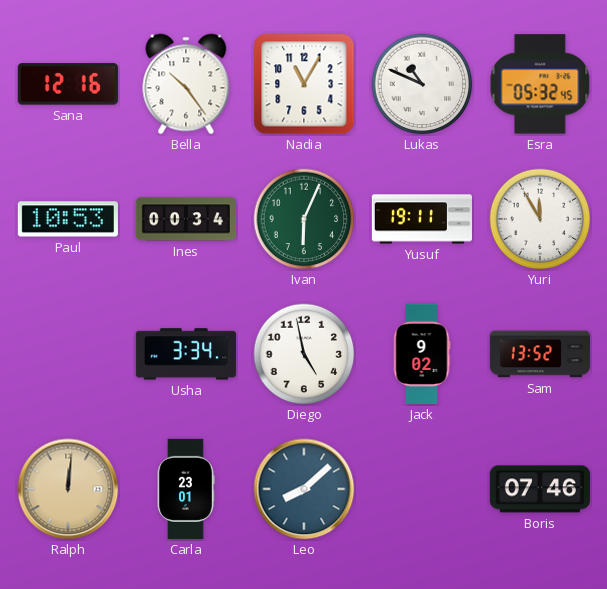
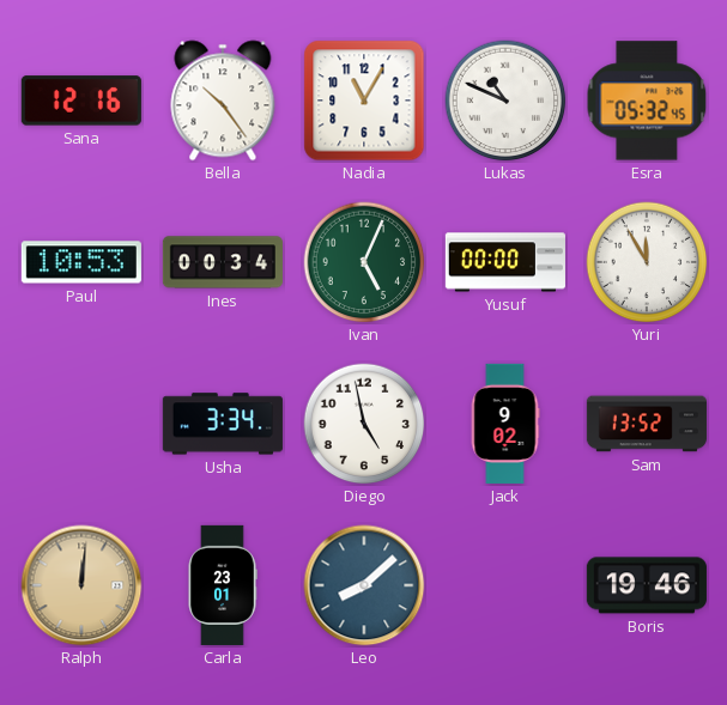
Ivan: 6:04 -> 5:04
Yusuf: 19:11 -> 00:00
Boris: 07:46 -> 19:46
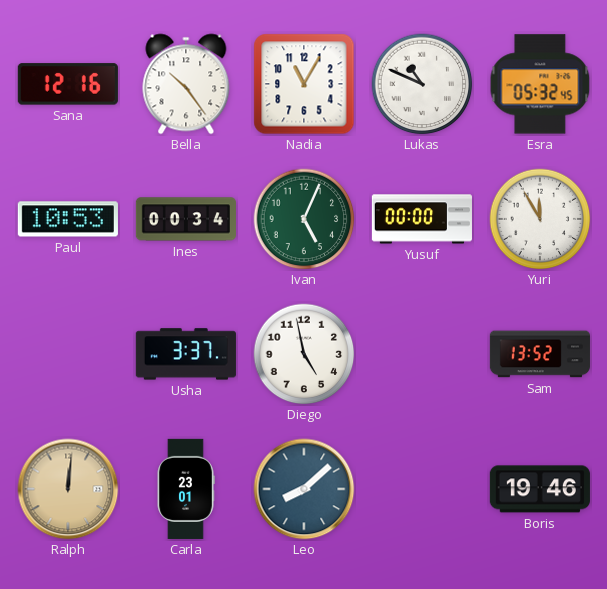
Usha: 3:34 -> 3:37
Jack: 9:02 -> none
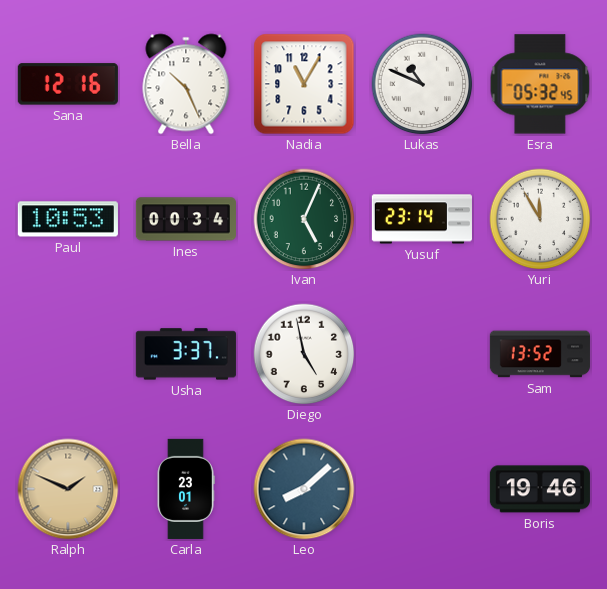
Bella: 10:24 -> 10:26
Yusuf: 00:00 -> 23:14
Ralph: 12:01 -> 1:49
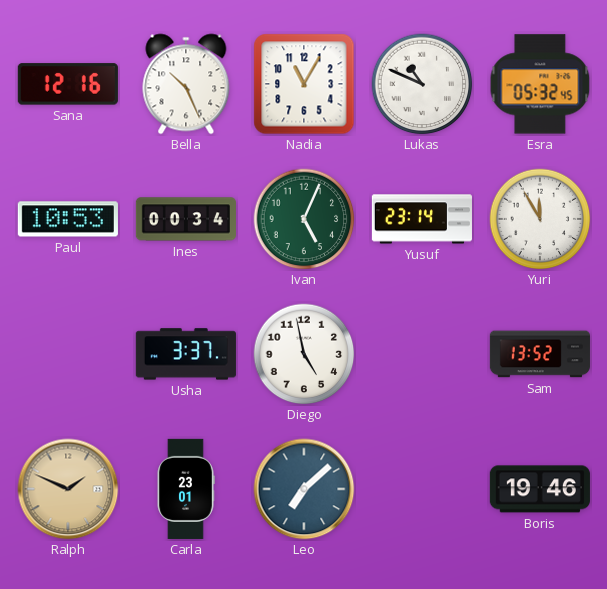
Leo: 8:08 -> 7:08
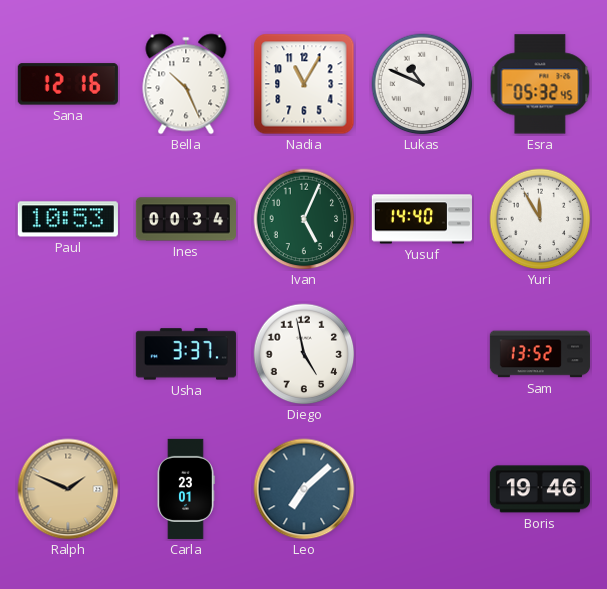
Yusuf: 23:14 -> 14:40
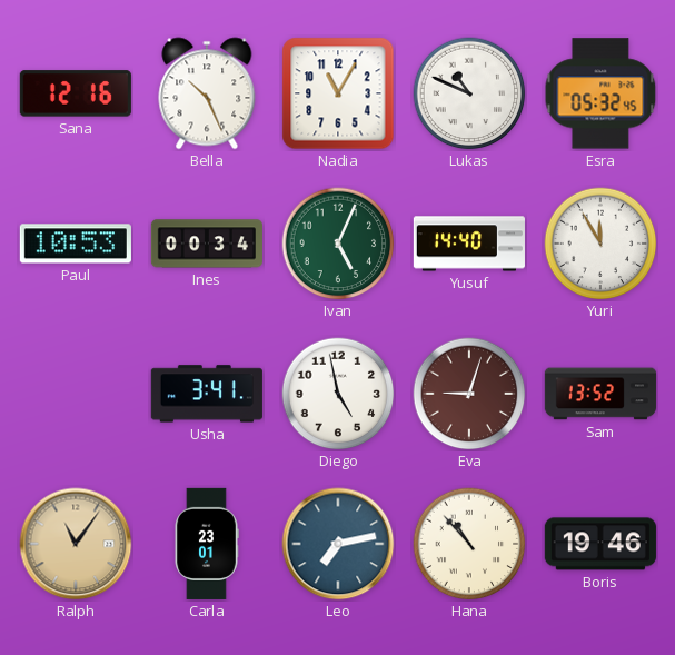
Usha: 3:37 -> 3:41
Eva: none -> 9:03
Ralph: 1:49 -> 11:06
Leo: 7:08 -> 7:13
Hana: none -> 10:53
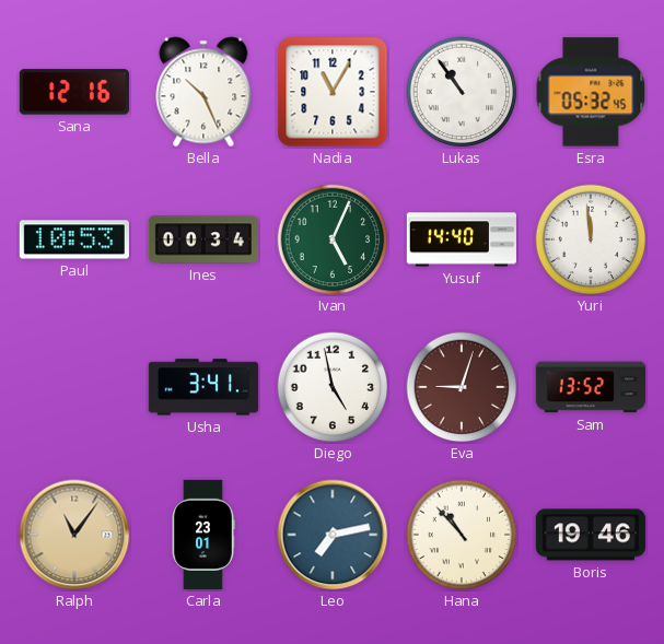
Lukas: 10:49 -> 10:54
Yuri: 11:55 -> 11:59
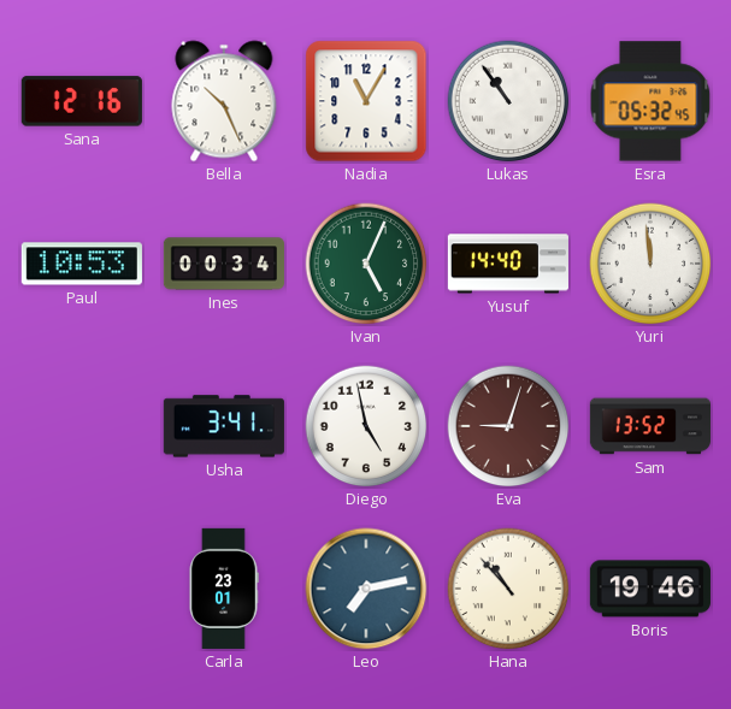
Ralph: 11:06 -> none
